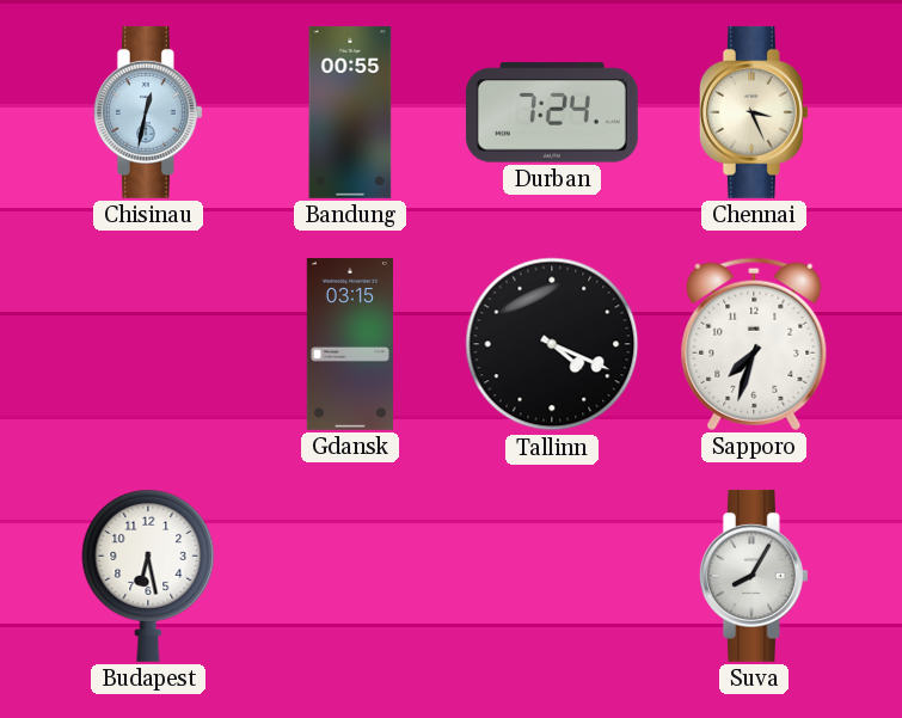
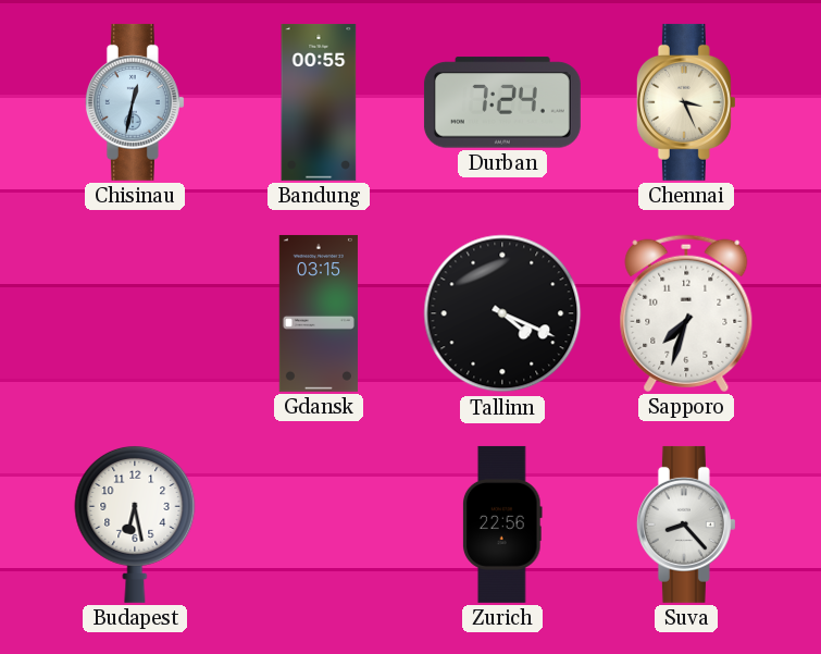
Zurich: none -> 22:56
Suva: 8:05 -> 8:23
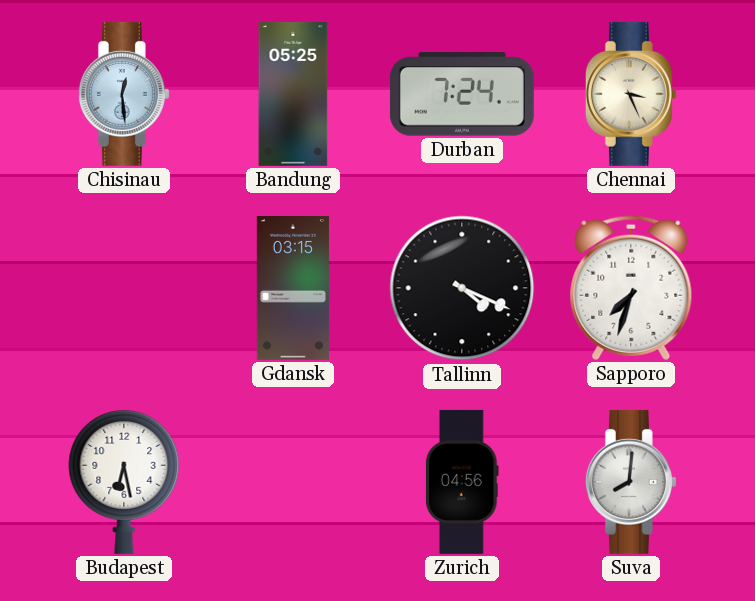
Chisinau: 12:32 -> 12:29
Bandung: 00:55 -> 05:25
Zurich: 22:56 -> 04:56
Suva: 8:23 -> 8:01
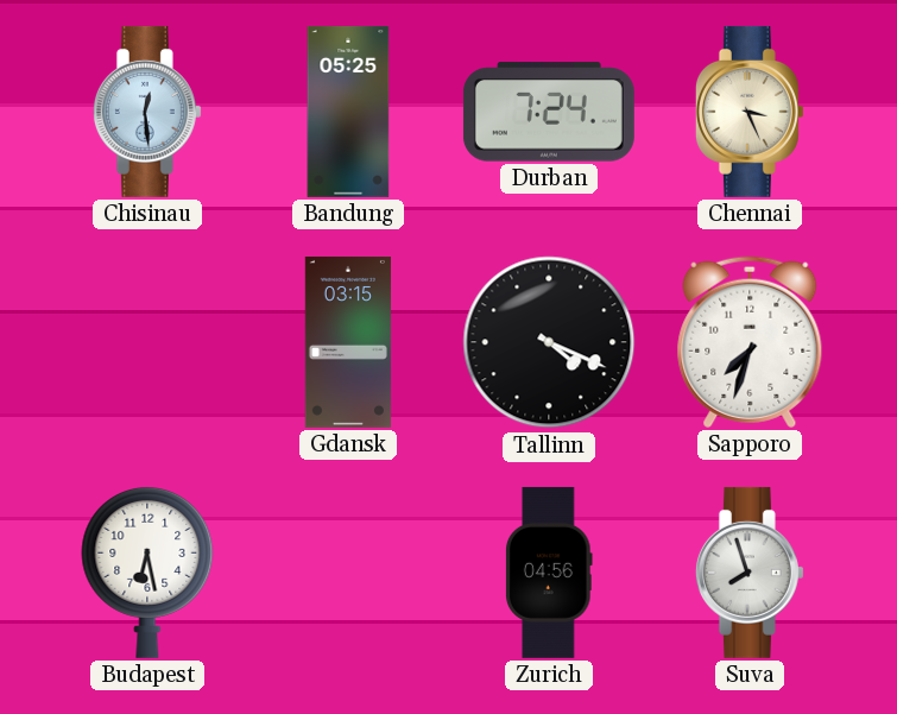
Suva: 8:01 -> 7:57
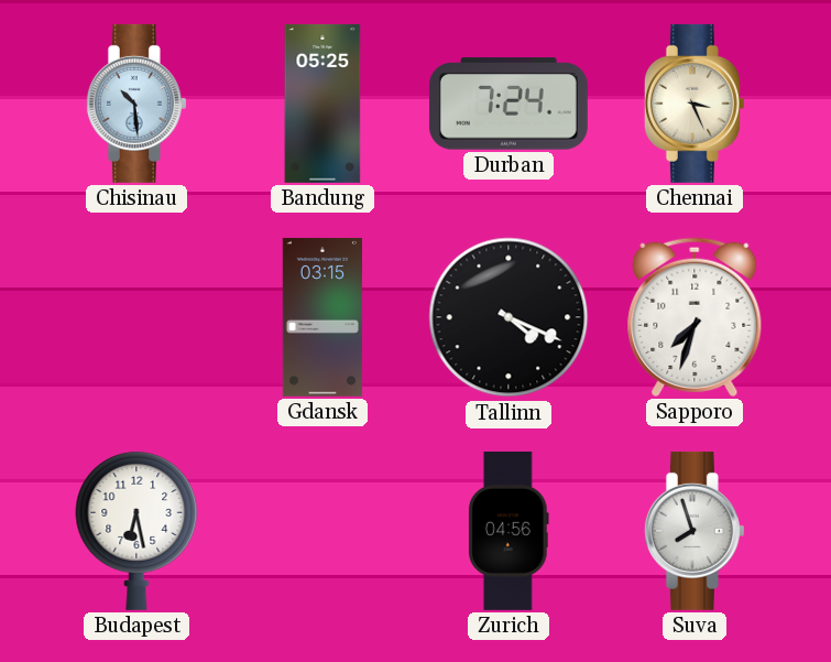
Chisinau: 12:29 -> 10:29
